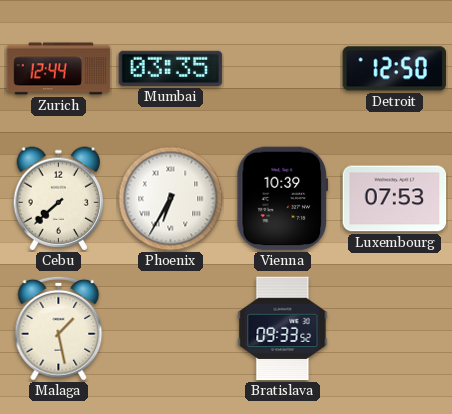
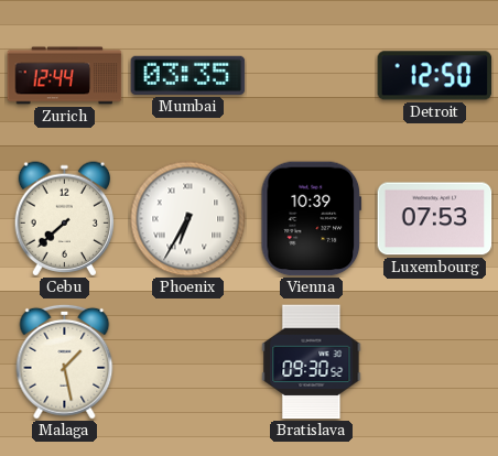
Bratislava: 09:33 -> 09:30
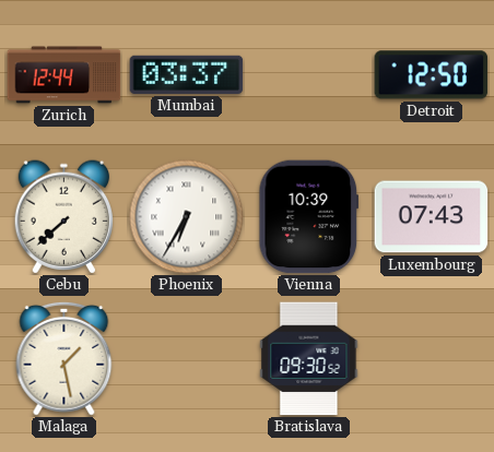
Mumbai: 03:35 -> 03:37
Luxembourg: 07:53 -> 07:43
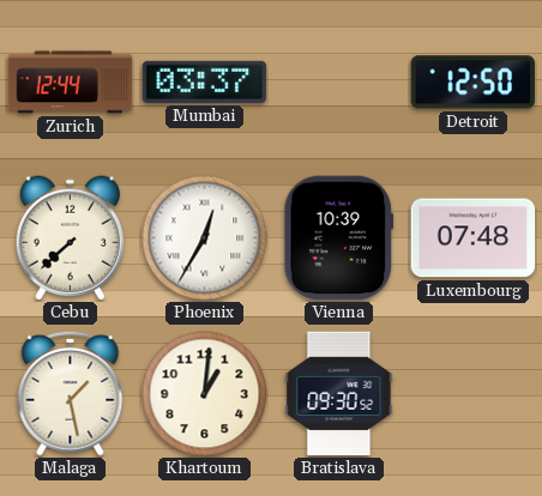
Phoenix: 6:35 -> 12:35
Luxembourg: 07:43 -> 07:48
Khartoum: none -> 1:01
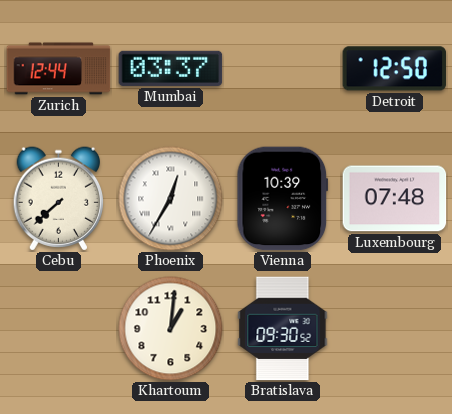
Malaga: 1:28 -> none
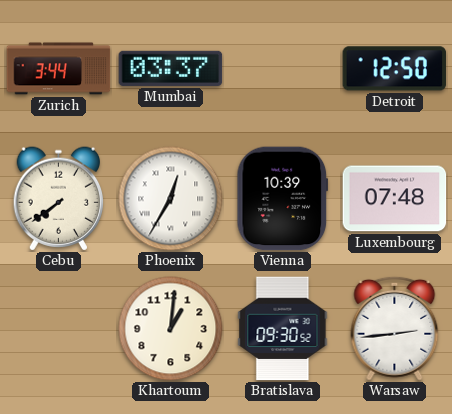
Zurich: 12:44 -> 3:44
Cebu: 7:38 -> 7:39
Warsaw: none -> 2:44
